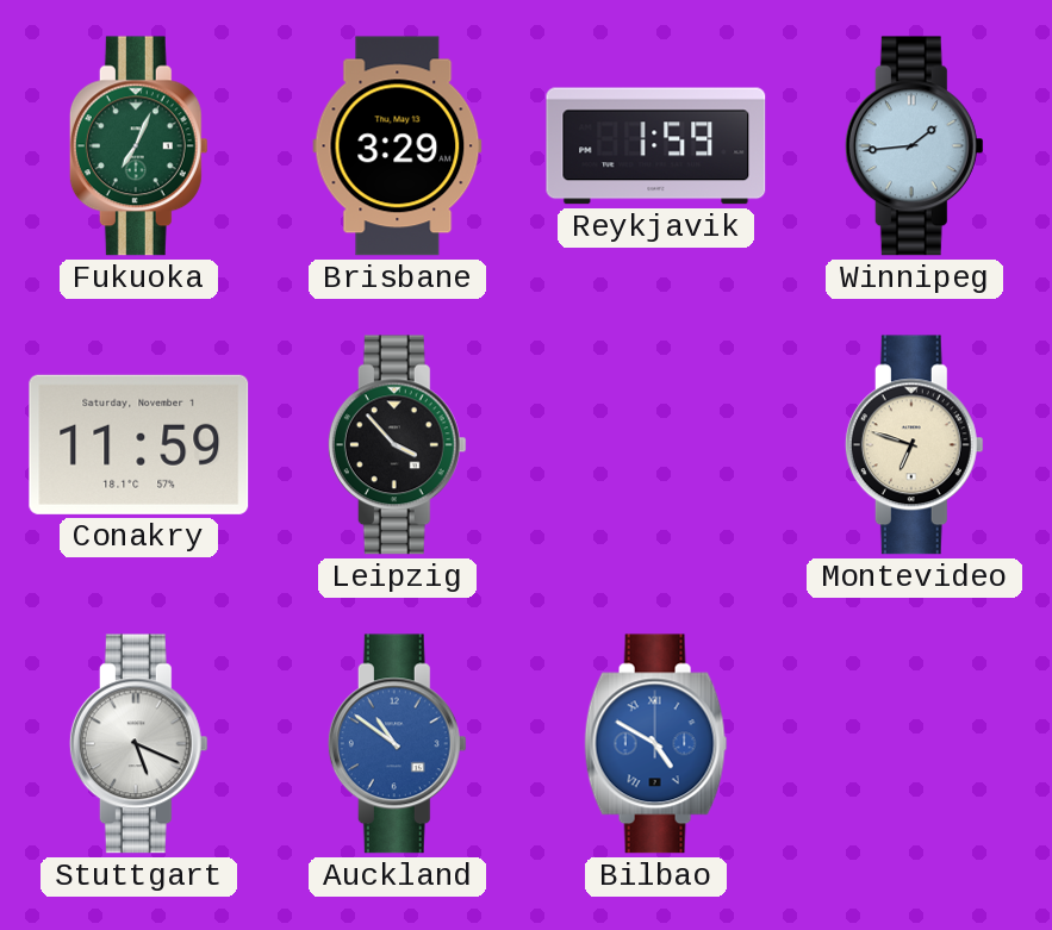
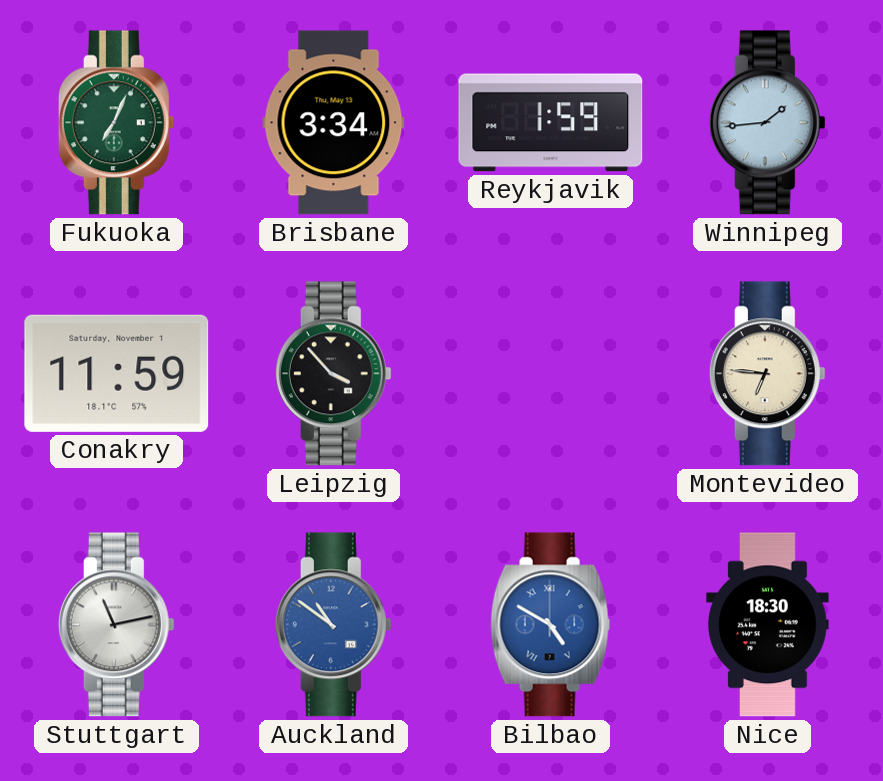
Brisbane: 3:29 -> 3:34
Montevideo: 6:48 -> 6:46
Stuttgart: 5:19 -> 11:13
Nice: none -> 18:30
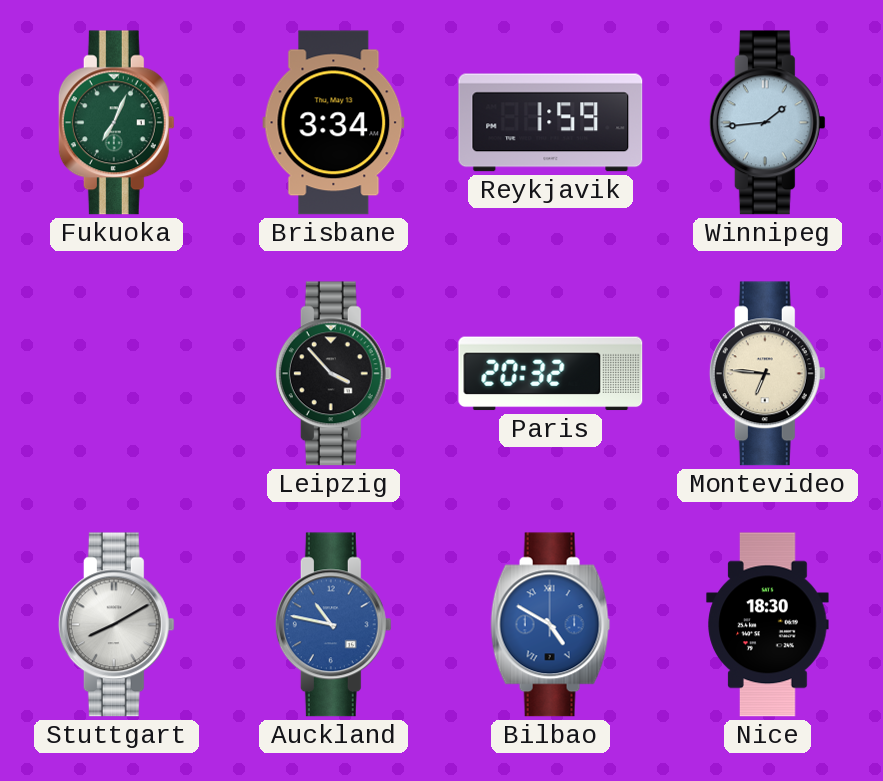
Conakry: 11:59 -> none
Paris: none -> 20:32
Stuttgart: 11:13 -> 8:10
Auckland: 10:51 -> 10:47
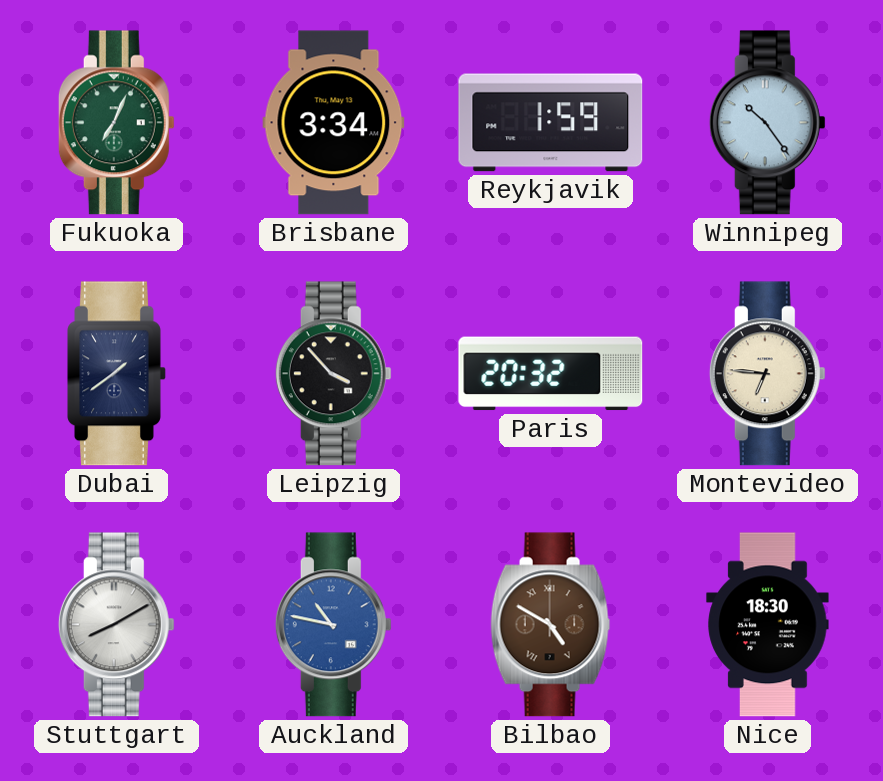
Winnipeg: 1:44 -> 10:24
Dubai: none -> 1:39
Bilbao dial: blue -> brown
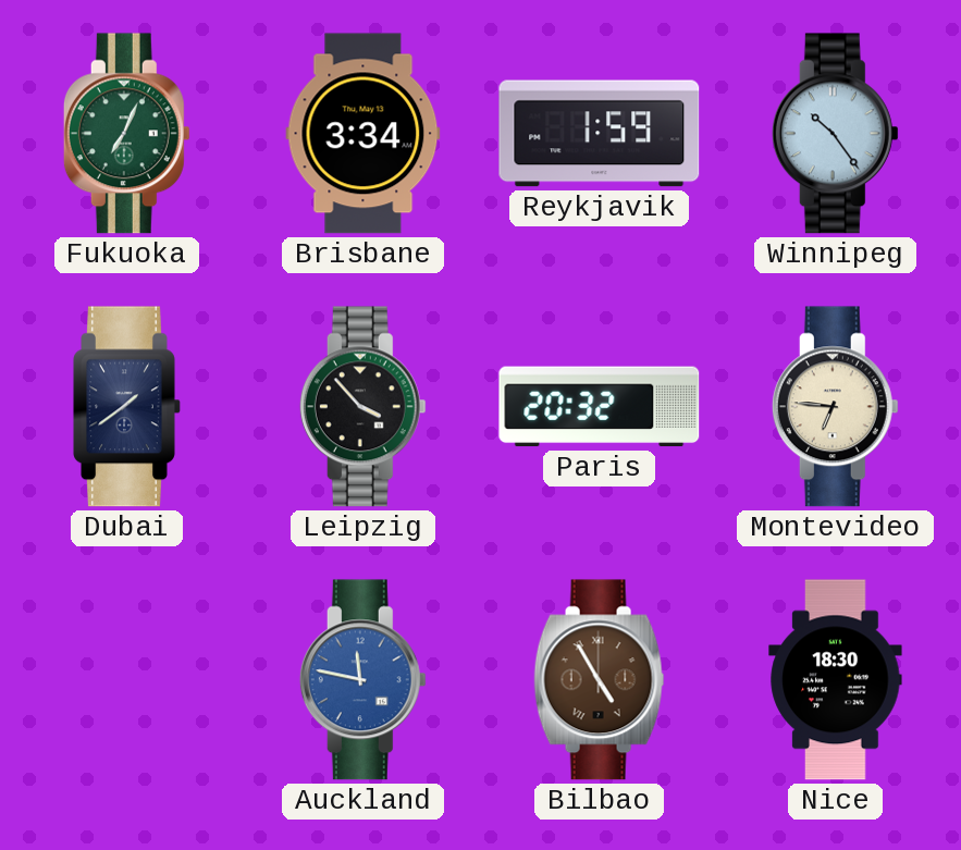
Stuttgart: 8:10 -> none
Auckland: 10:47 -> 11:47
Bilbao: 4:50 -> 4:55
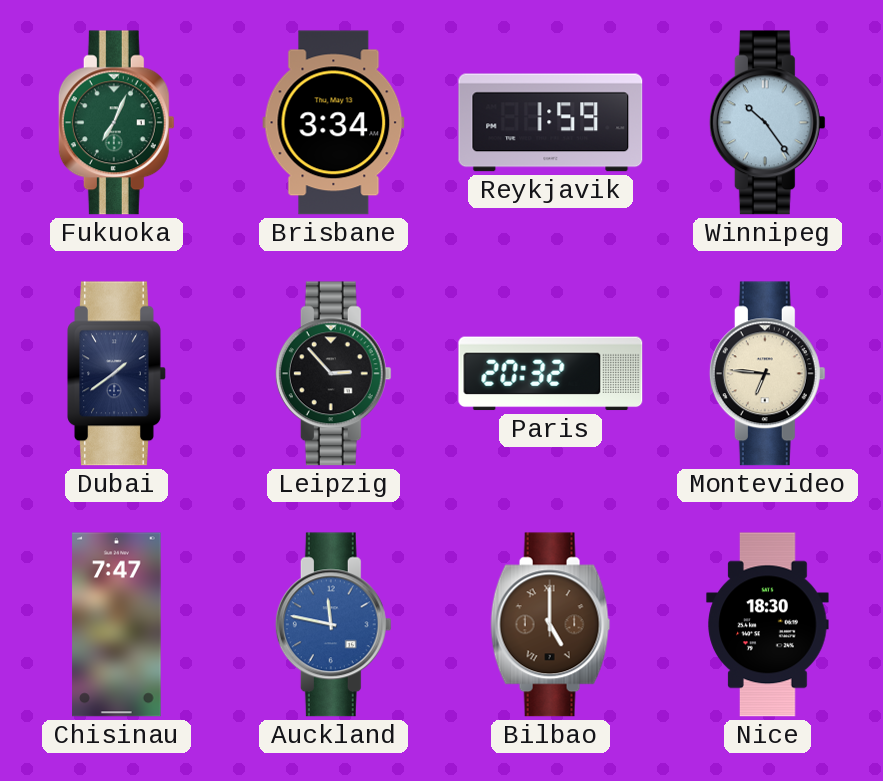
Leipzig: 3:53 -> 2:53
Chisinau: none -> 7:47
Bilbao: 4:55 -> 5:00
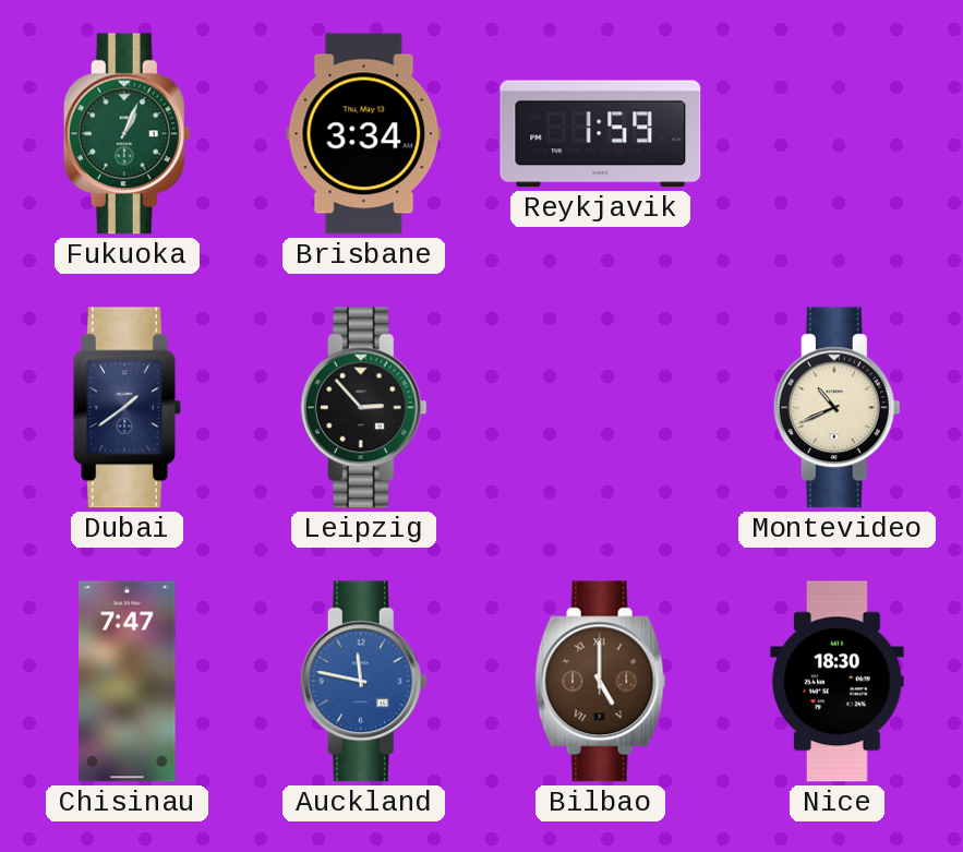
Fukuoka: 7:04 -> 1:04
Winnipeg: 10:24 -> none
Paris: 20:32 -> none
Montevideo: 6:46 -> 10:41
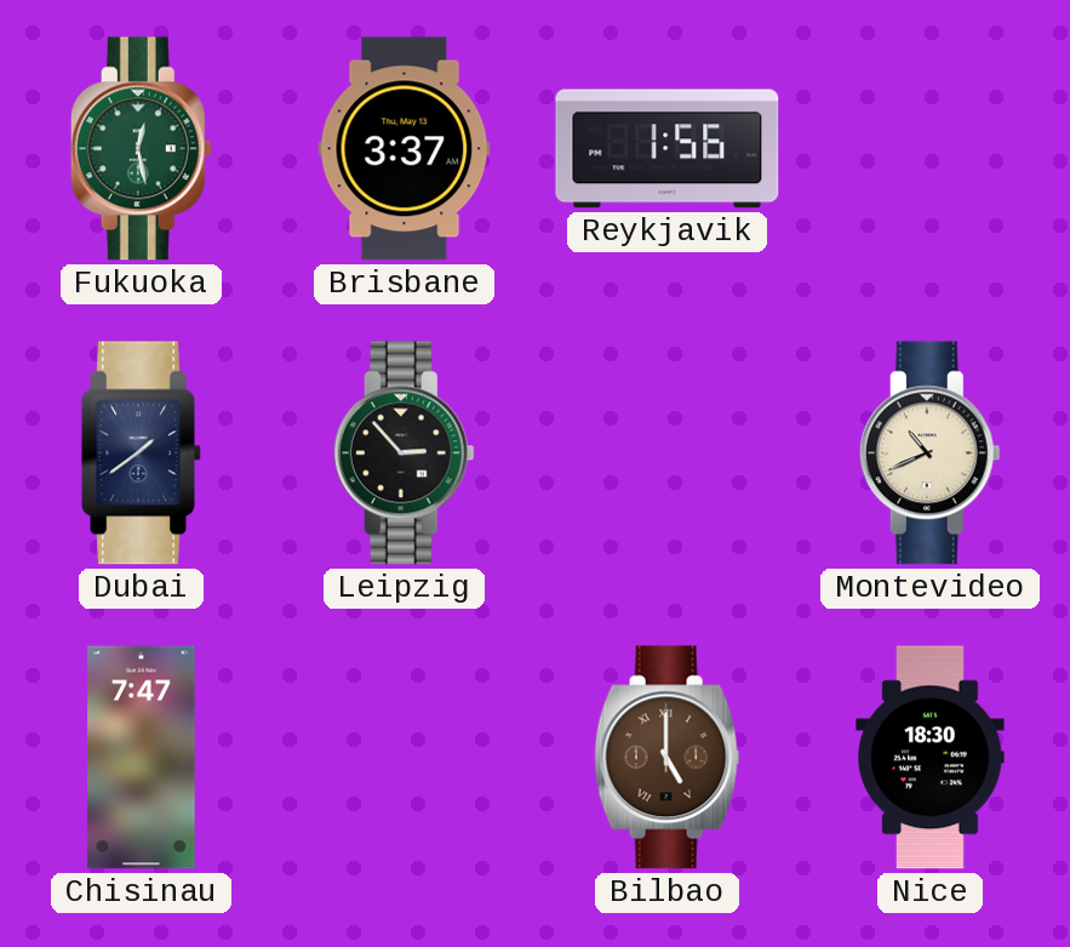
Fukuoka: 1:04 -> 12:28
Brisbane: 3:34 -> 3:37
Reykjavik: 1:59 -> 1:56
Auckland: 11:47 -> none
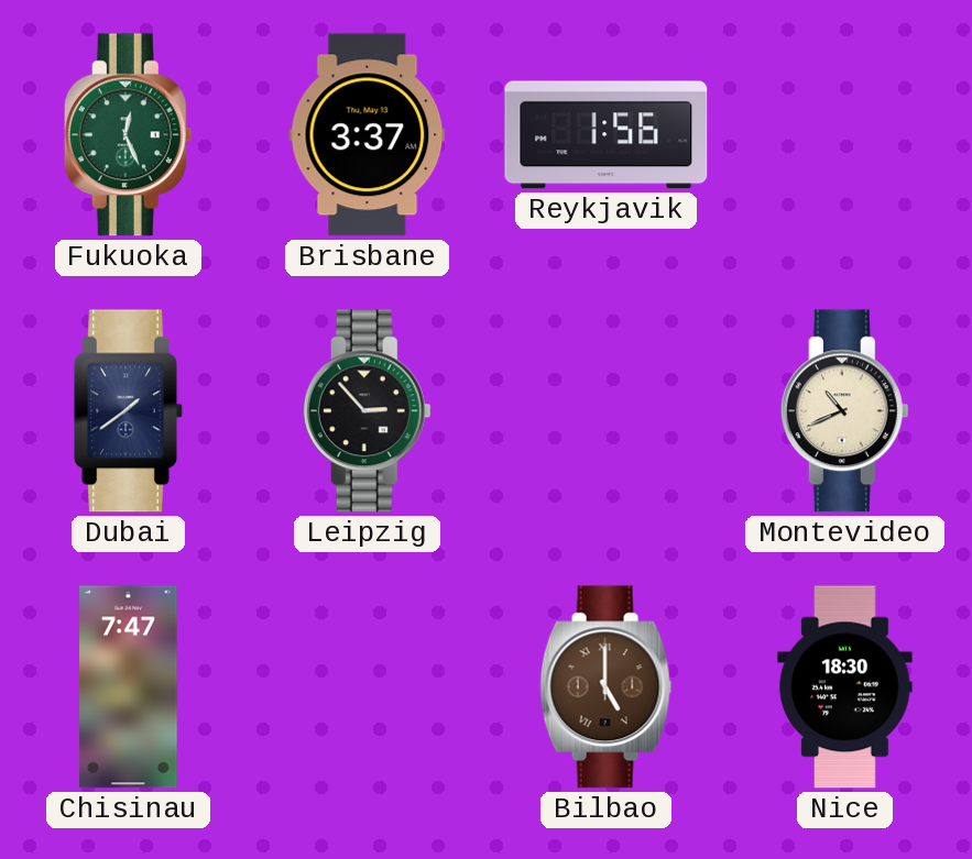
Fukuoka: 12:28 -> 12:26
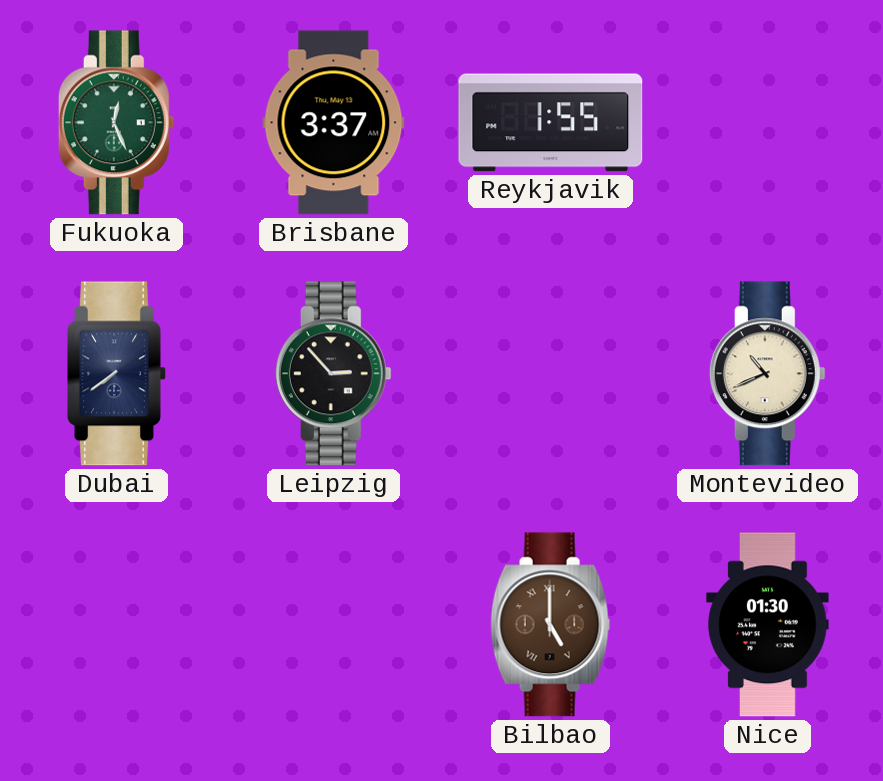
Reykjavik: 1:56 -> 1:55
Dubai: 1:39 -> 7:39
Chisinau: 7:47 -> none
Nice: 18:30 -> 01:30
